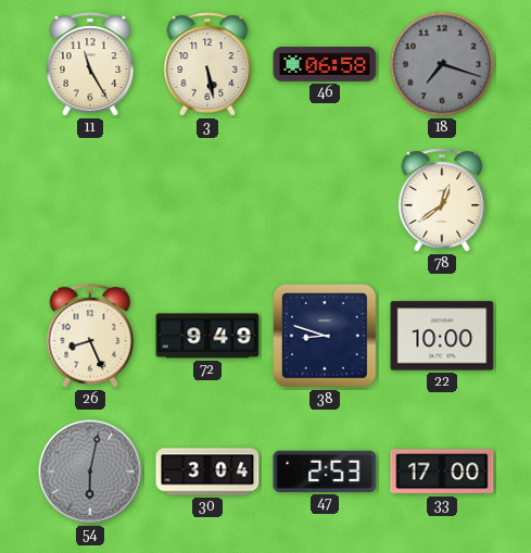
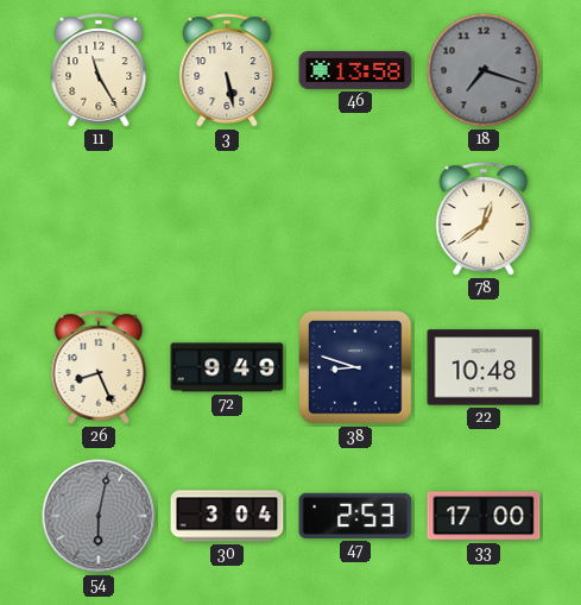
46: 06:58 -> 13:58
22: 10:00 -> 10:48
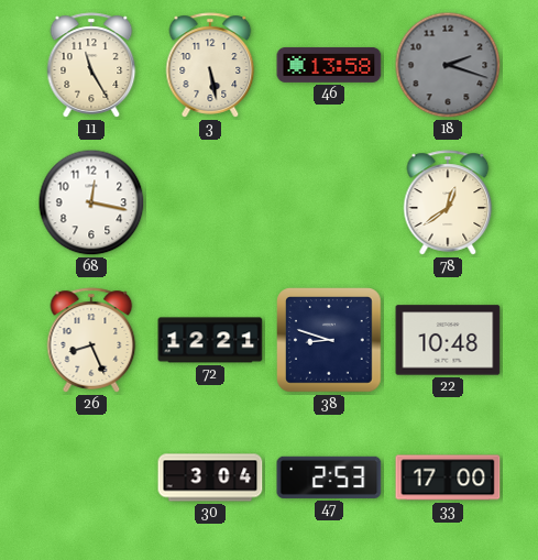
18: 7:18 -> 2:18
68: none -> 12:17
72: 9:49 -> 12:21
54: 6:02 -> none
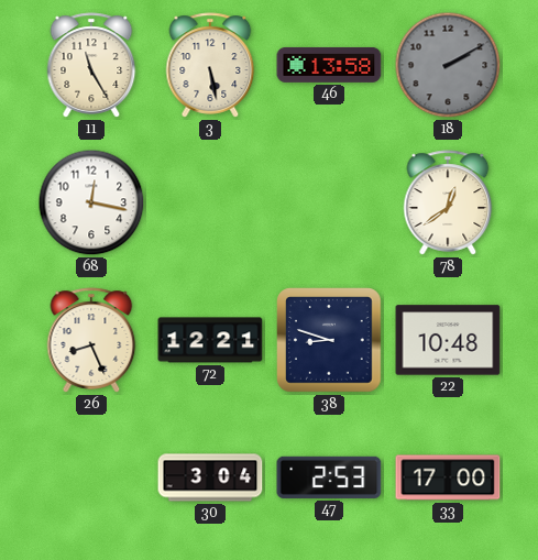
18: 2:18 -> 2:10
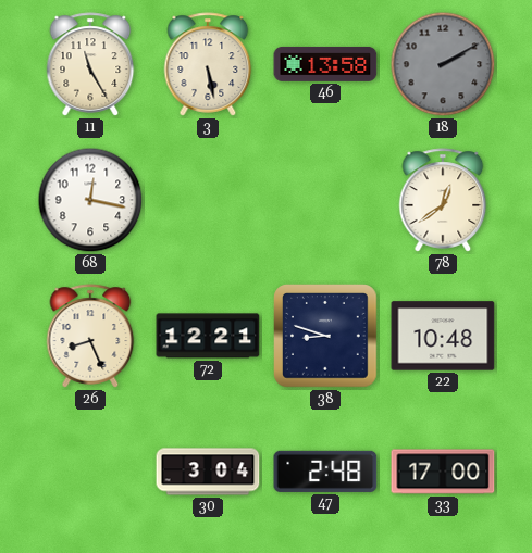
47: 2:53 -> 2:48
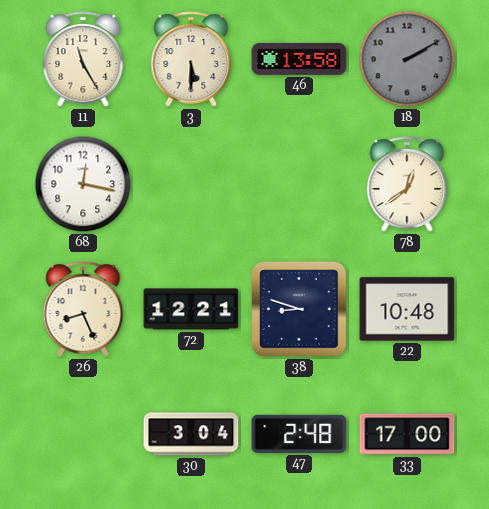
3: 5:28 -> 5:30
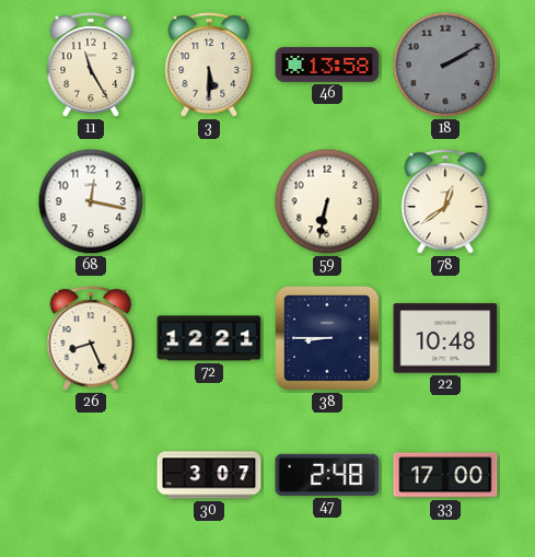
59: none -> 6:32
38: 8:48 -> 8:45
30: 3:04 -> 3:07
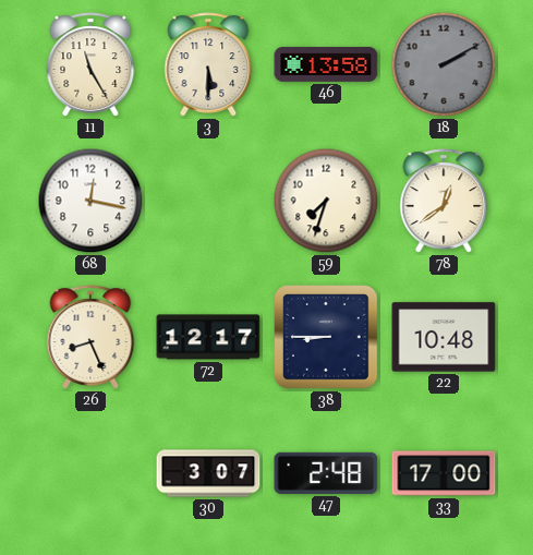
59: 6:32 -> 7:33
72: 12:21 -> 12:17
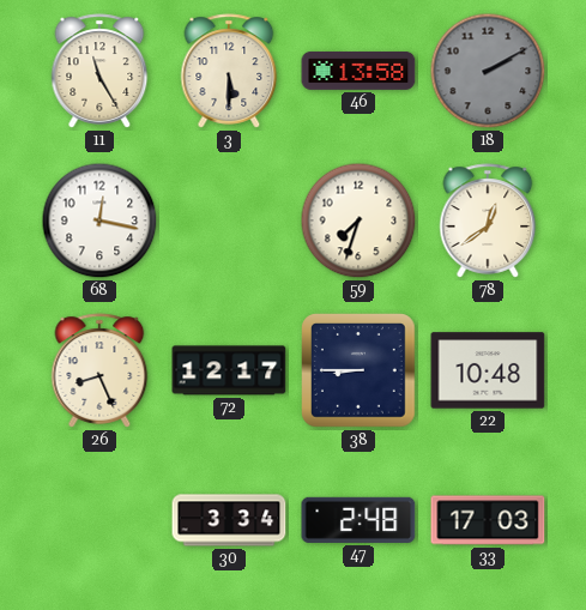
30: 3:07 -> 3:34
33: 17:00 -> 17:03
